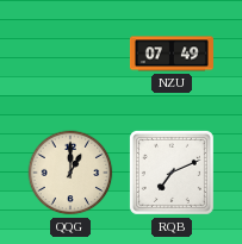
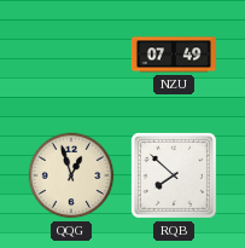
QQG: 1:00 -> 12:57
RQB: 7:11 -> 7:52
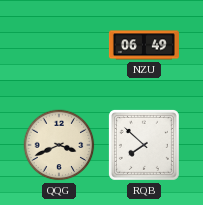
NZU: 07:49 -> 06:49
QQG: 12:57 -> 3:41
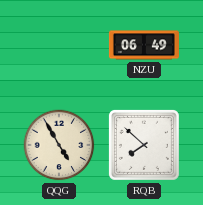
QQG: 3:41 -> 4:55
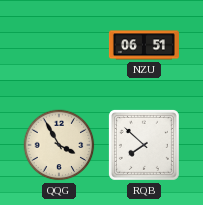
NZU: 06:49 -> 06:51
QQG: 4:55 -> 3:55
